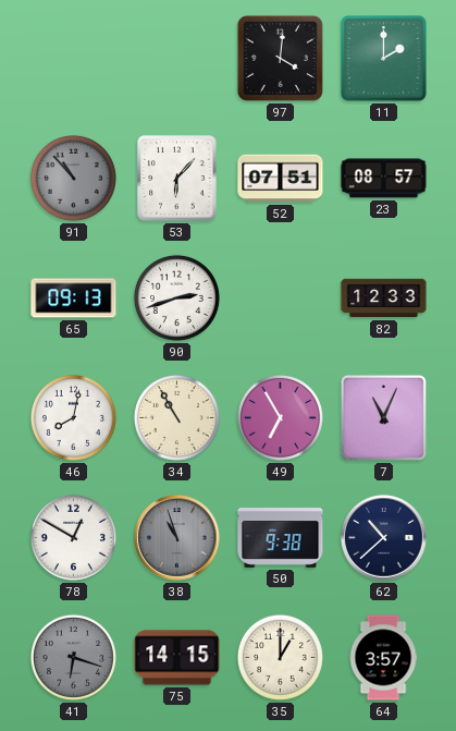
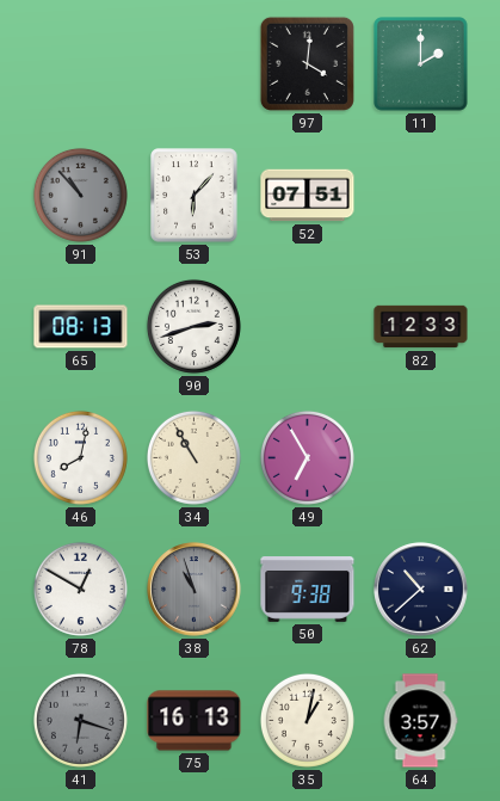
23: 08:57 -> none
65: 09:13 -> 08:13
7: 11:04 -> none
75: 14:15 -> 16:13
35: 1:00 -> 1:02
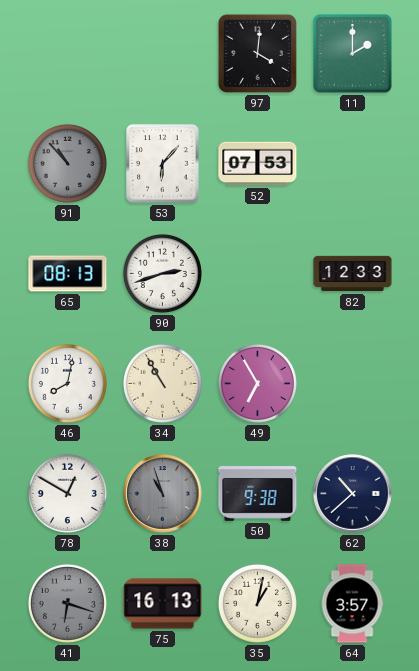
52: 07:51 -> 07:53
